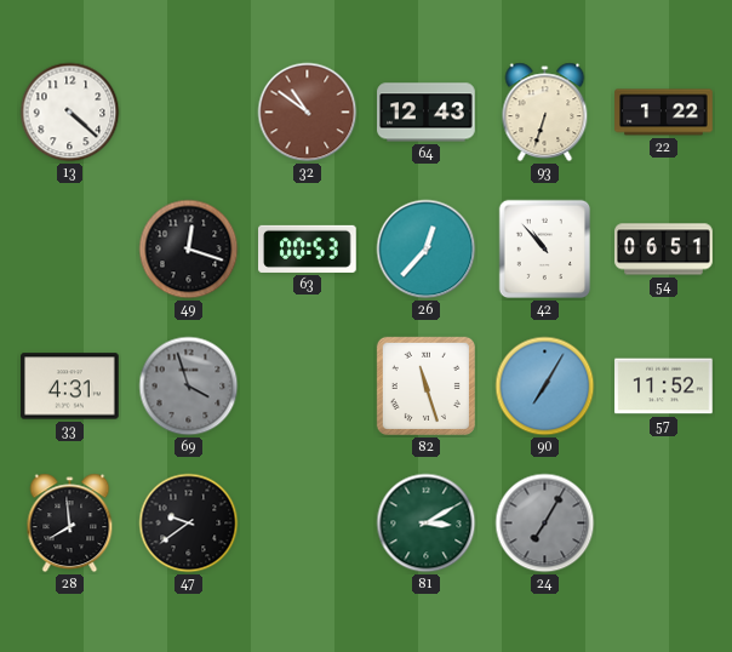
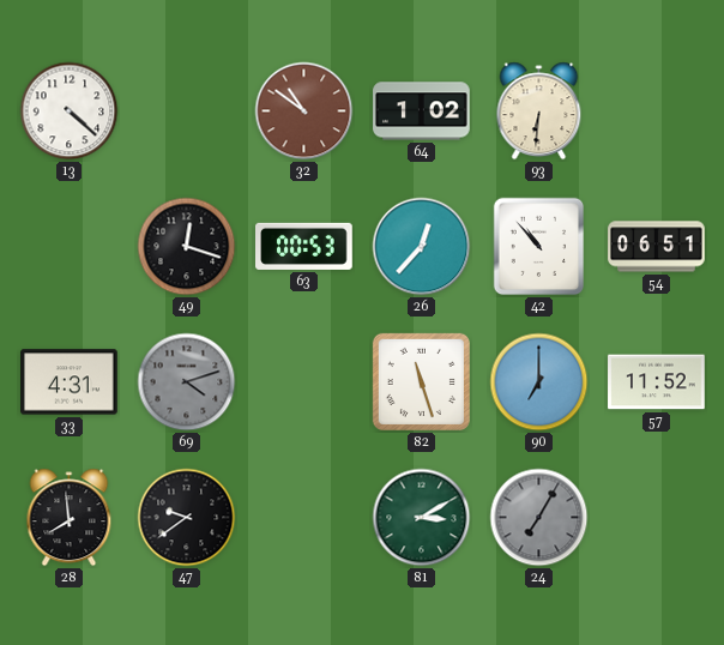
64: 12:43 -> 1:02
93: 6:33 -> 6:31
22: 1:22 -> none
69: 3:57 -> 4:12
90: 7:05 -> 7:00
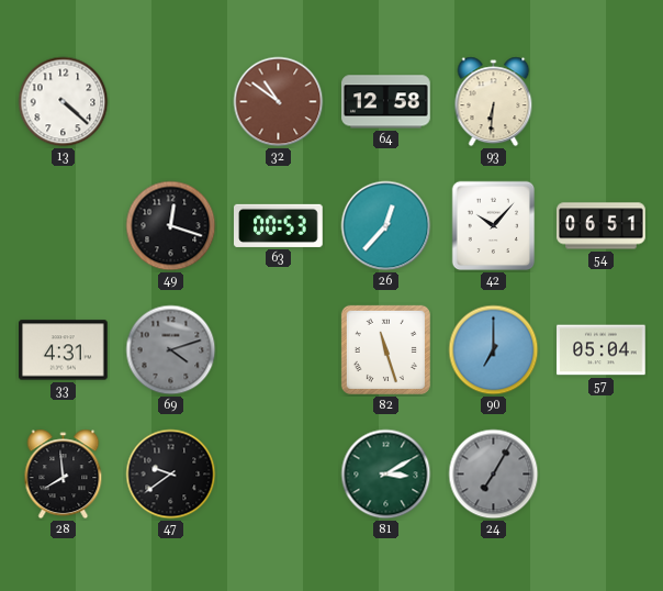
64: 1:02 -> 12:58
42: 10:53 -> 10:07
57: 11:52 -> 05:04
